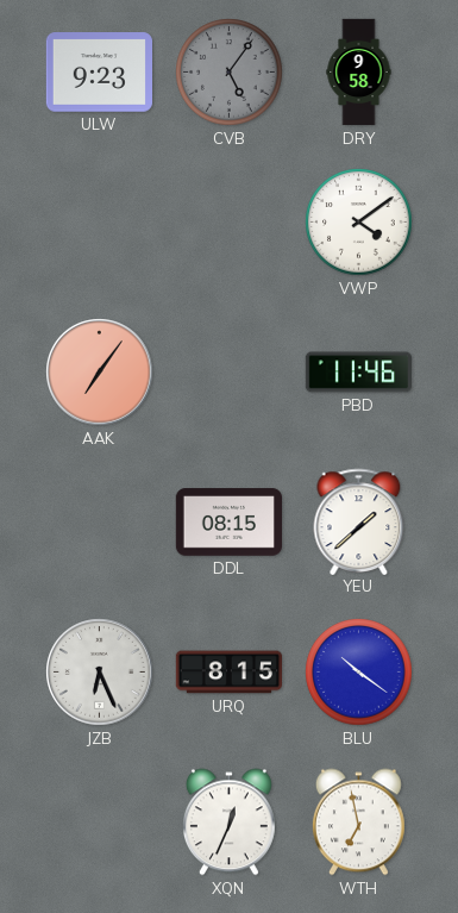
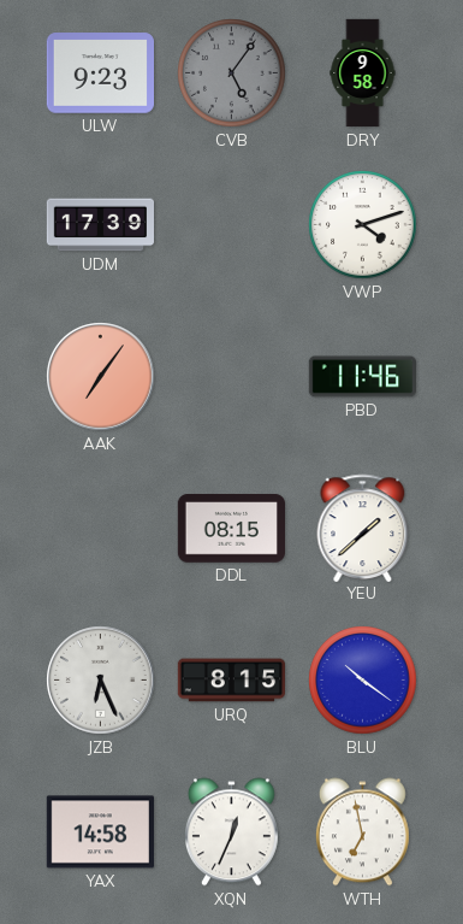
UDM: none -> 17:39
VWP: 4:09 -> 4:12
YAX: none -> 14:58
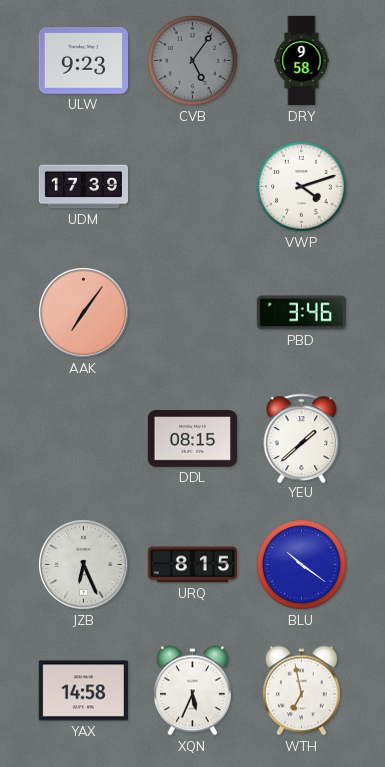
PBD: 11:46 -> 3:46
XQN: 12:34 -> 5:34
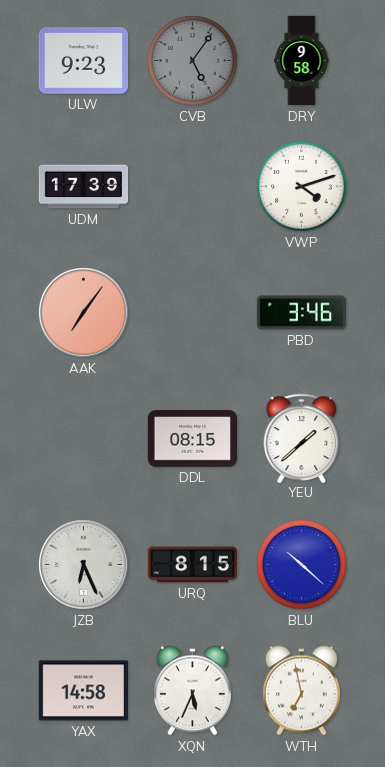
BLU: 10:21 -> 10:22
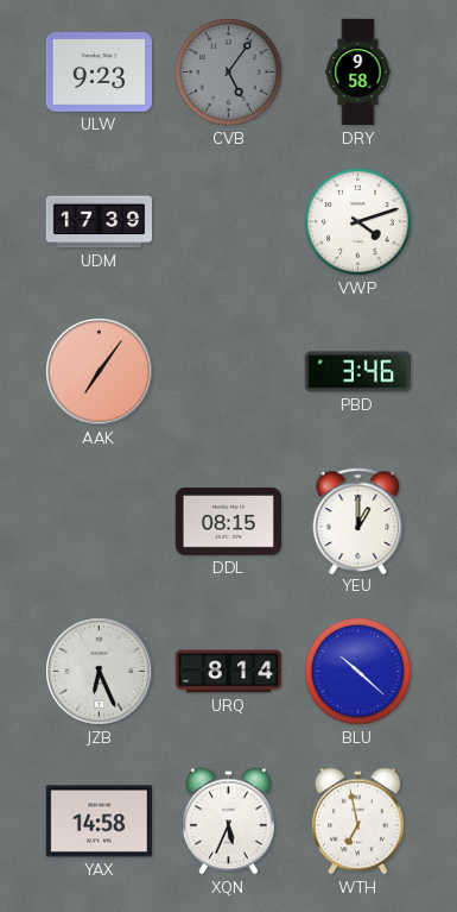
YEU: 1:38 -> 1:00
URQ: 8:15 -> 8:14
